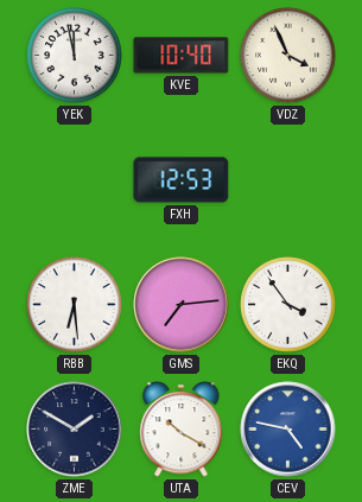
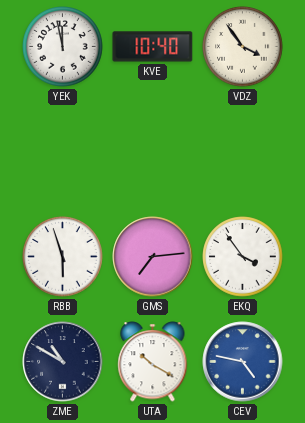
VDZ: 3:56 -> 3:54
FXH: 12:53 -> none
RBB: 6:29 -> 5:57
ZME: 1:50 -> 10:50
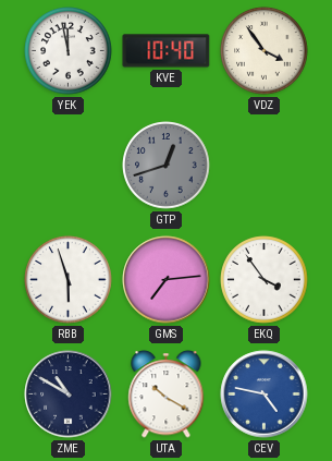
GTP: none -> 12:42
